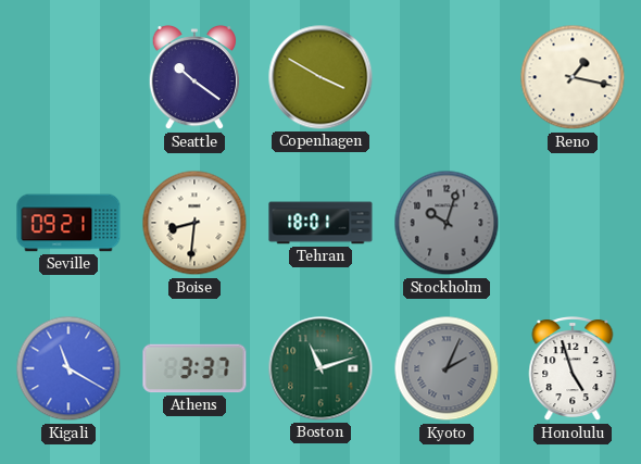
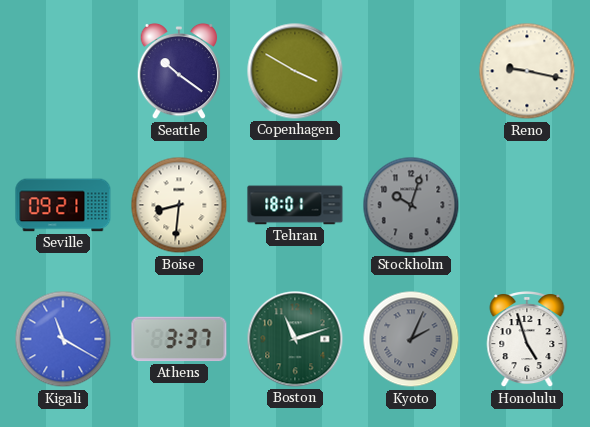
Reno: 1:17 -> 9:17
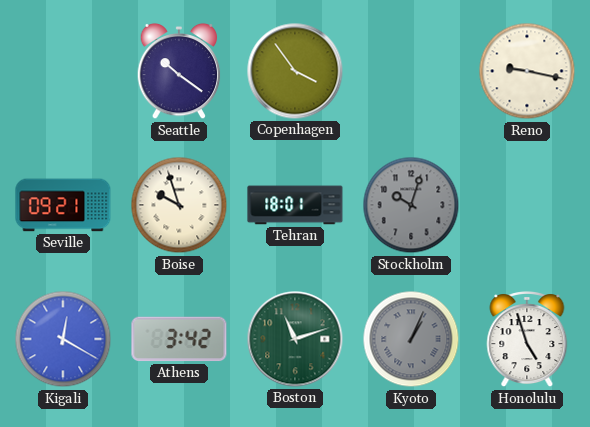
Copenhagen: 3:50 -> 3:54
Boise: 8:31 -> 9:57
Kigali: 11:20 -> 12:20
Athens: 3:37 -> 3:42
Kyoto: 2:04 -> 1:04
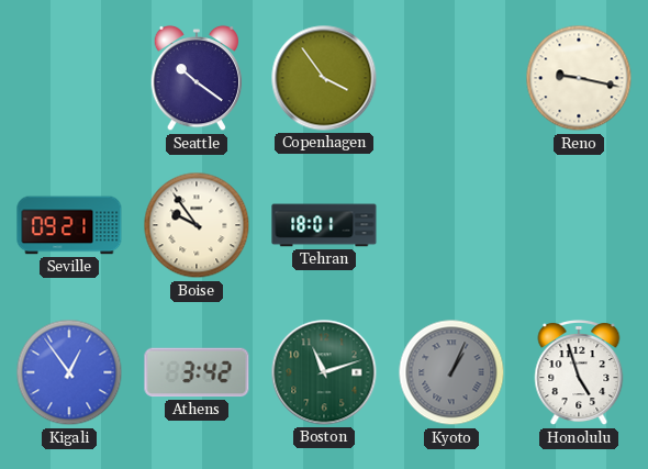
Boise: 9:57 -> 9:54
Stockholm: 10:03 -> none
Kigali: 12:20 -> 12:54
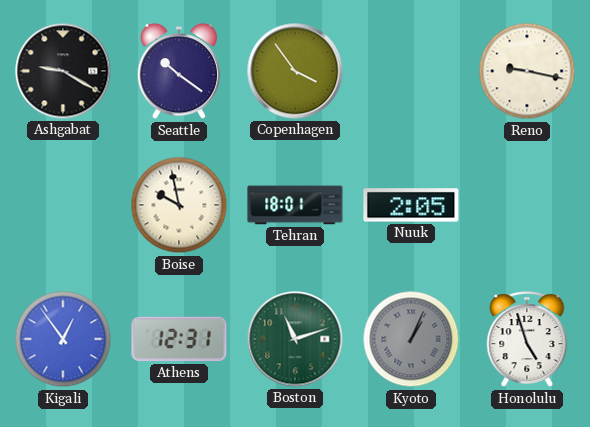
Ashgabat: none -> 9:20
Seville: 09:21 -> none
Boise: 9:54 -> 9:58
Nuuk: none -> 2:05
Athens: 3:42 -> 12:31
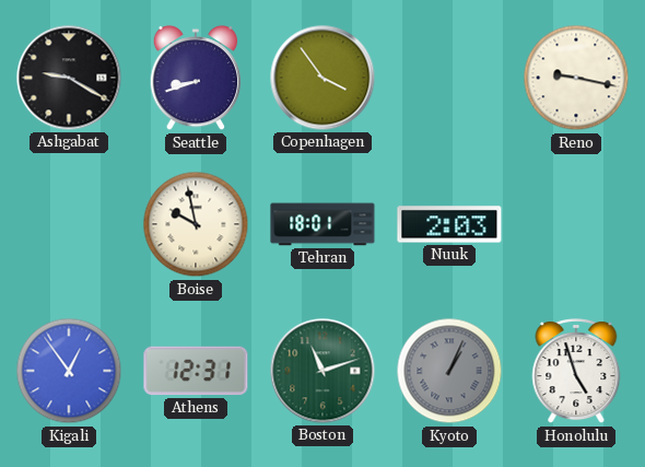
Seattle: 10:21 -> 8:42
Nuuk: 2:05 -> 2:03
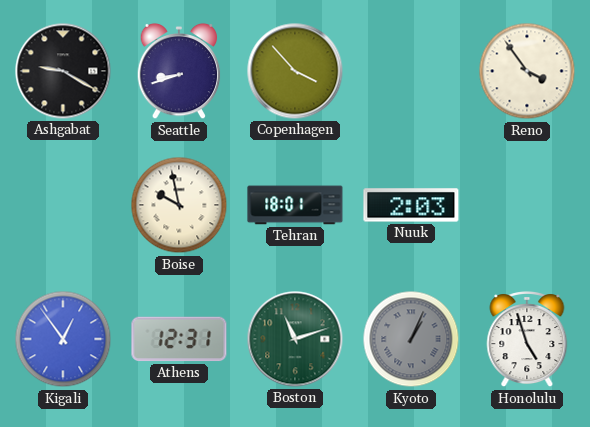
Copenhagen: 3:54 -> 3:53
Reno: 9:17 -> 3:54
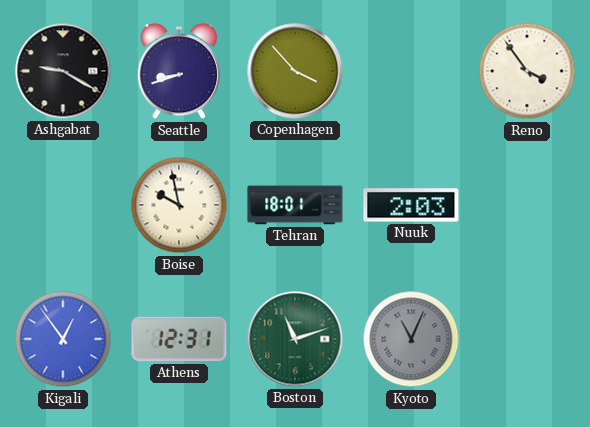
Kyoto: 1:04 -> 11:04
Honolulu: 4:57 -> none
